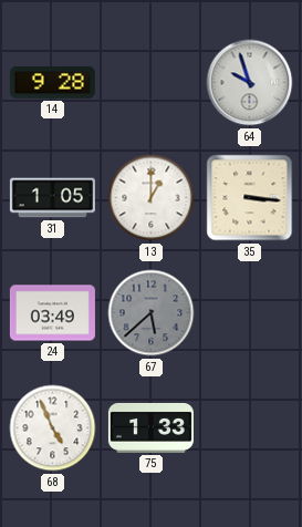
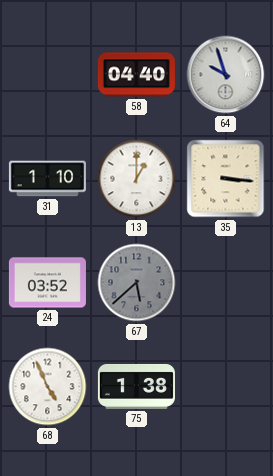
14: 9:28 -> none
58: none -> 04:40
31: 1:05 -> 1:10
24: 03:49 -> 03:52
75: 1:33 -> 1:38
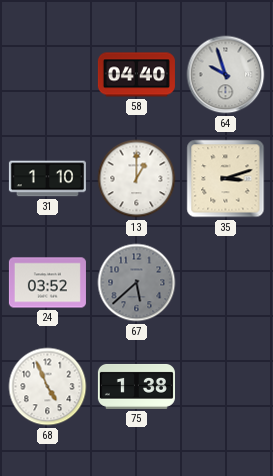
35: 3:16 -> 3:12
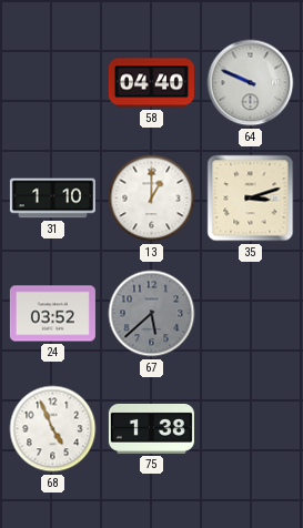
64: 9:57 -> 9:49
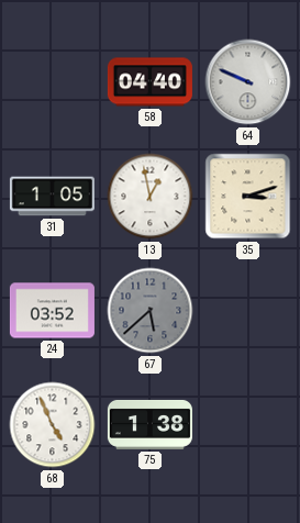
31: 1:10 -> 1:05
13: 1:00 -> 12:58
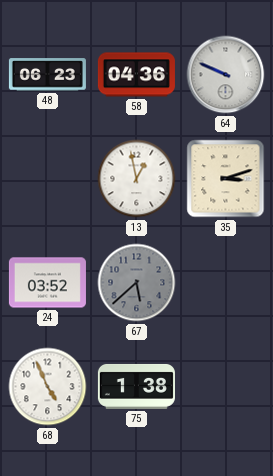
48: none -> 06:23
58: 04:40 -> 04:36
31: 1:05 -> none
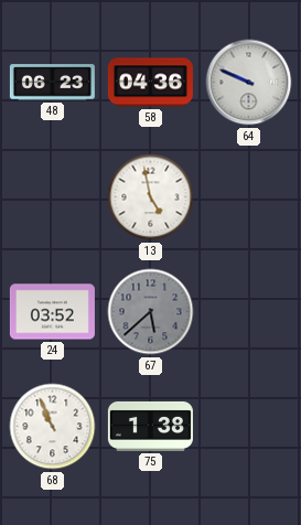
13: 12:58 -> 4:58
35: 3:12 -> none
68: 4:56 -> 10:56
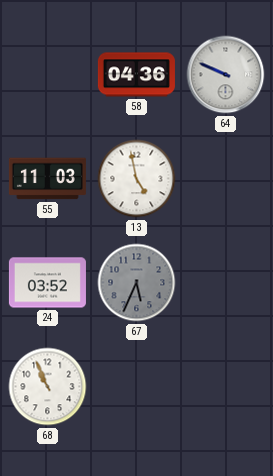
48: 06:23 -> none
55: none -> 11:03
67: 5:38 -> 5:34
75: 1:38 -> none
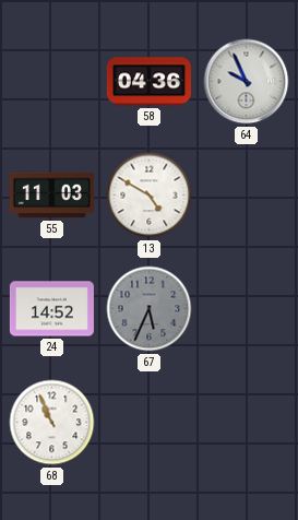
64: 9:49 -> 9:56
13: 4:58 -> 4:50
24: 03:52 -> 14:52
